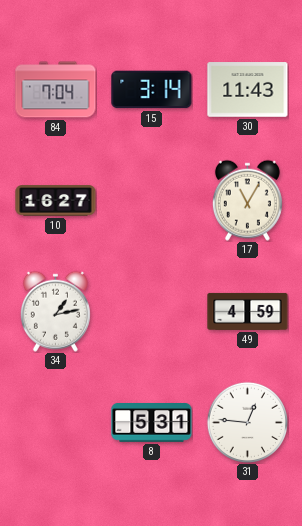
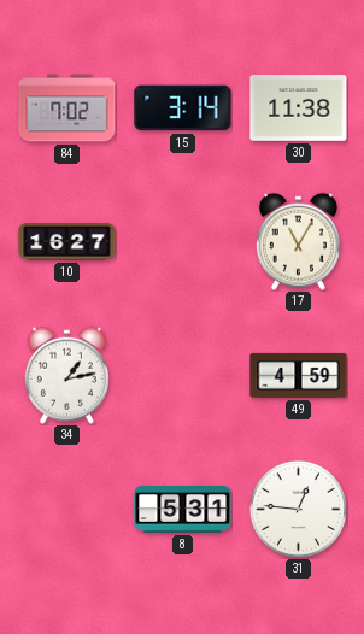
84: 7:04 -> 7:02
30: 11:43 -> 11:38
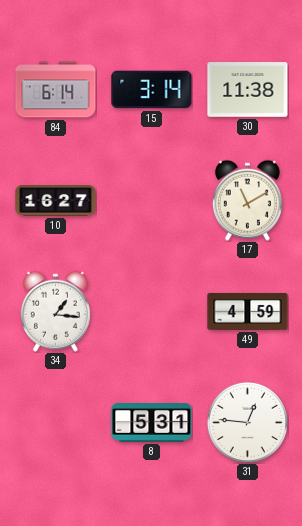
84: 7:02 -> 6:14
17: 11:05 -> 11:10
34: 1:13 -> 1:16
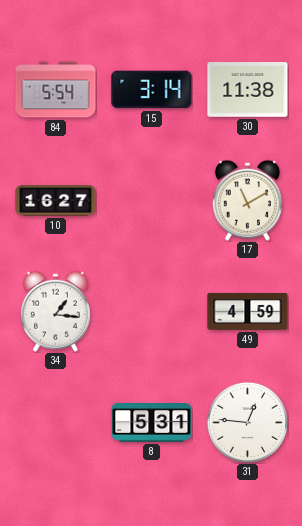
84: 6:14 -> 5:54
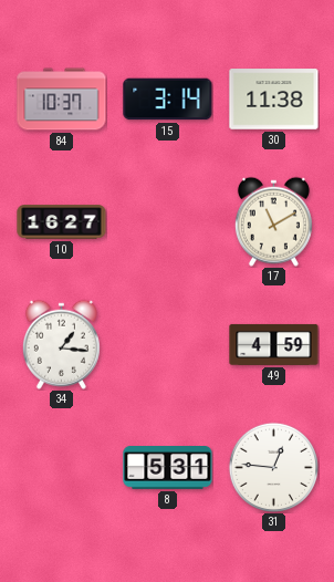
84: 5:54 -> 10:37
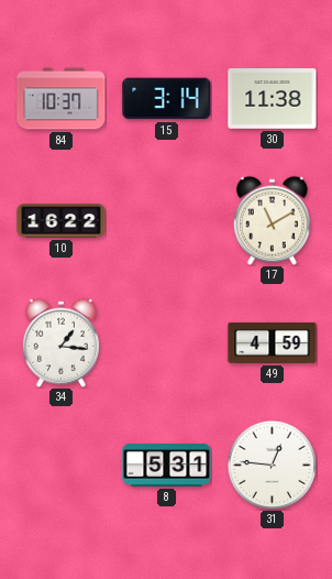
10: 16:27 -> 16:22
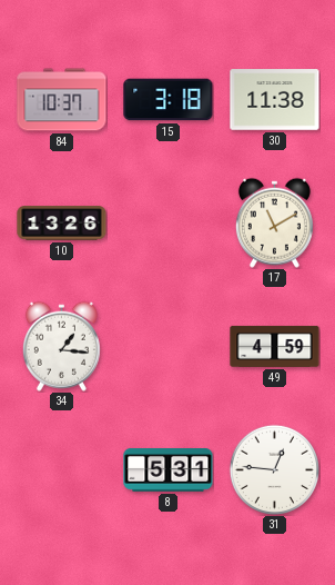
15: 3:14 -> 3:18
10: 16:22 -> 13:26
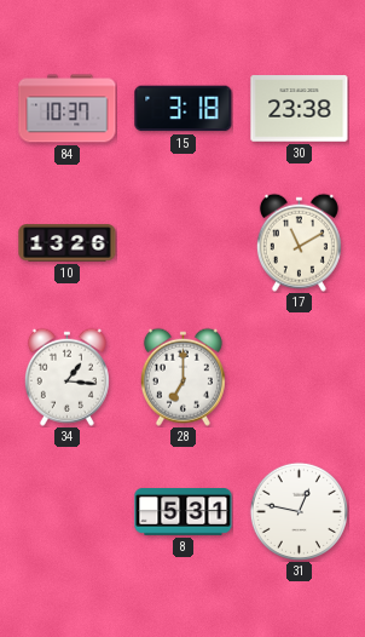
30: 11:38 -> 23:38
28: none -> 7:00
49: 4:59 -> none
31: 12:46 -> 12:47
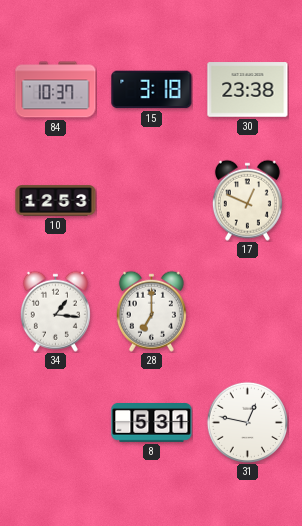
10: 13:26 -> 12:53
17: 11:10 -> 12:49
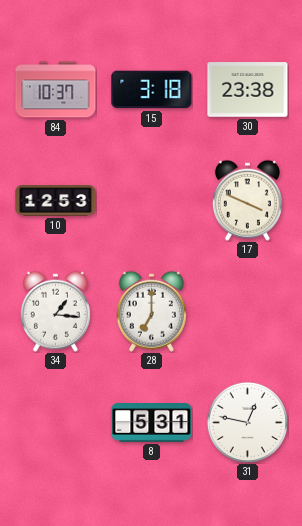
17: 12:49 -> 3:49
